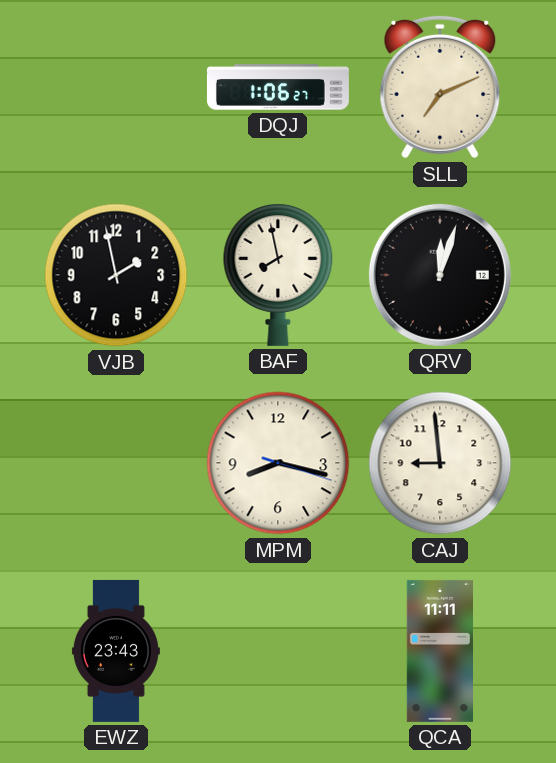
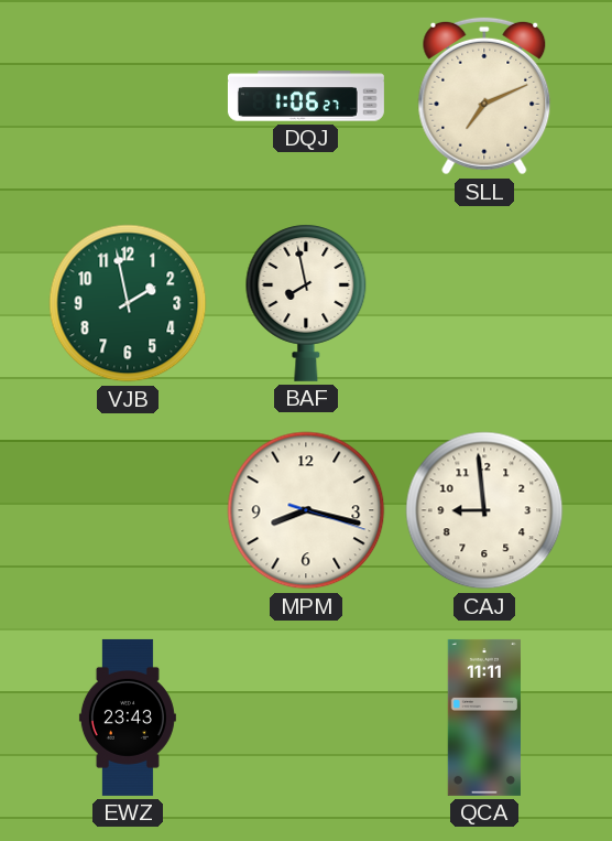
VJB dial: black -> green
QRV: 12:03 -> none
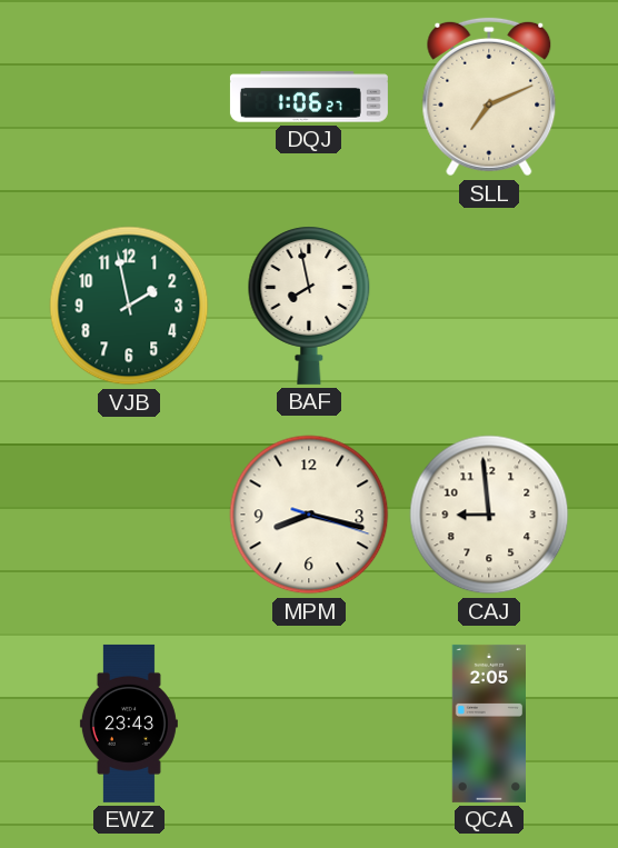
QCA: 11:11 -> 2:05
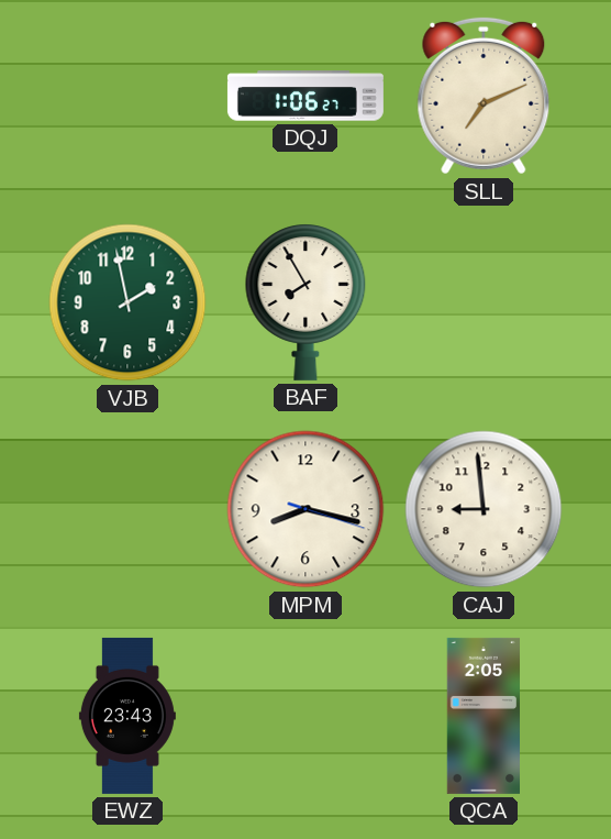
BAF: 7:58 -> 7:55
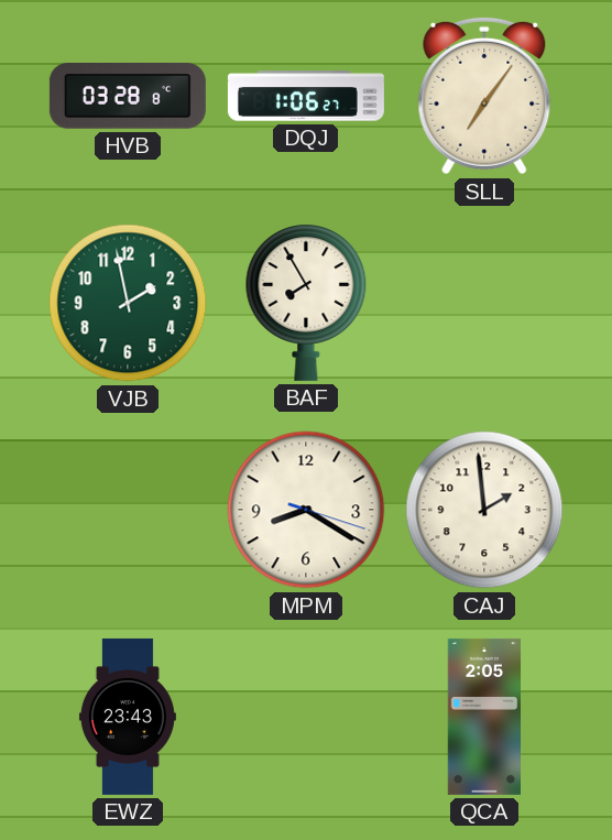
HVB: none -> 03:28
SLL: 7:11 -> 7:06
MPM: 8:17 -> 8:20
CAJ: 8:59 -> 1:59
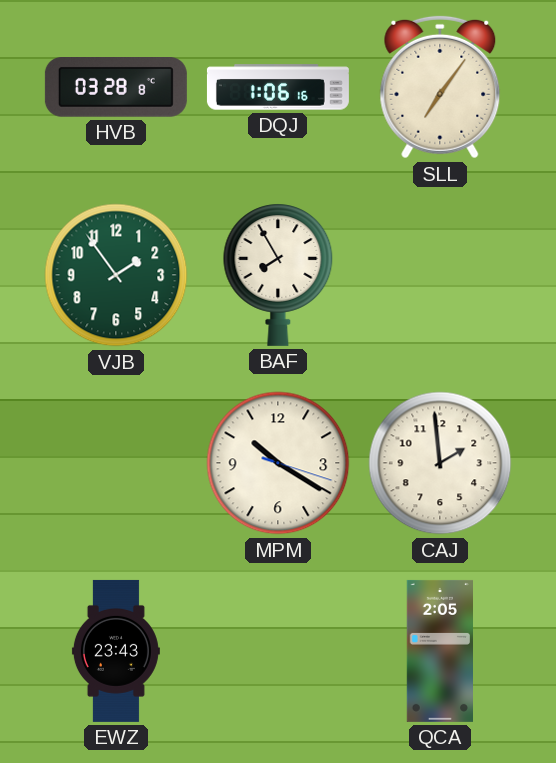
DQJ: 1:06:27 -> 1:06:16
VJB: 1:58 -> 1:54
MPM: 8:20 -> 10:20
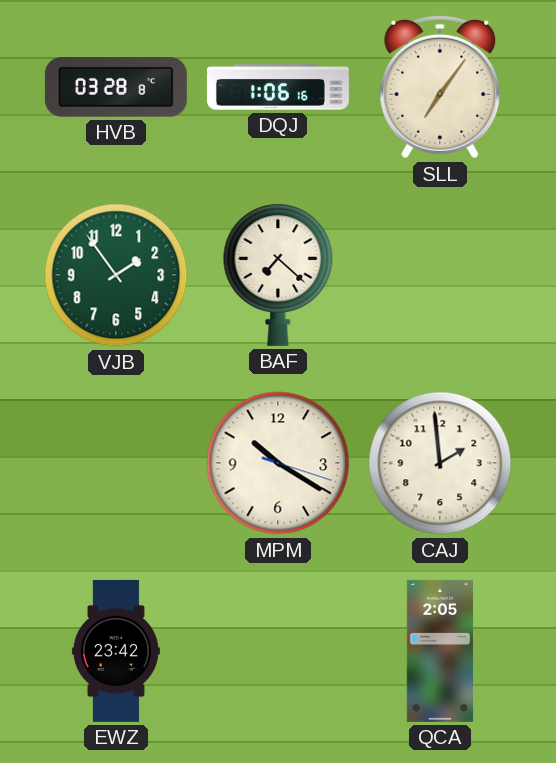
BAF: 7:55 -> 7:22
EWZ: 23:43 -> 23:42
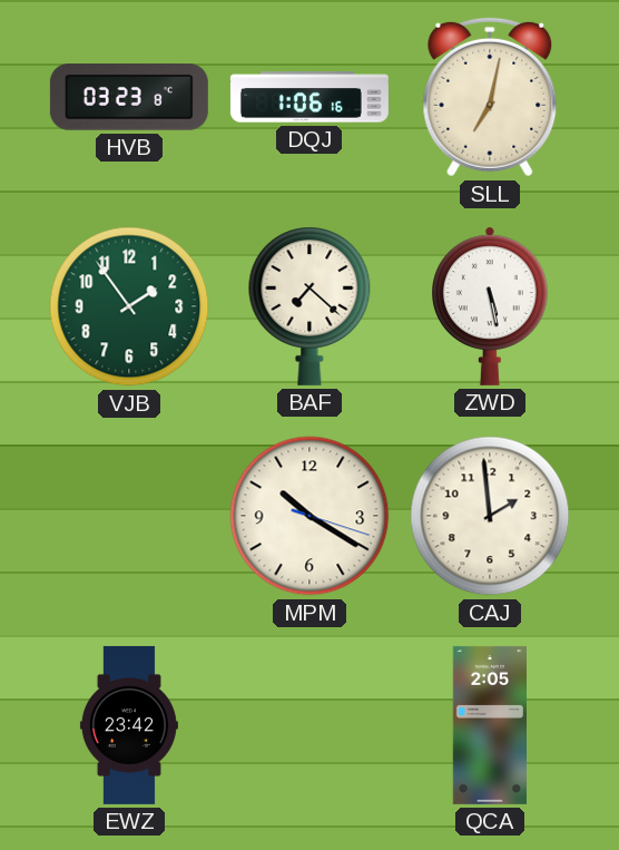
HVB: 03:28 -> 03:23
SLL: 7:06 -> 7:02
ZWD: none -> 5:28
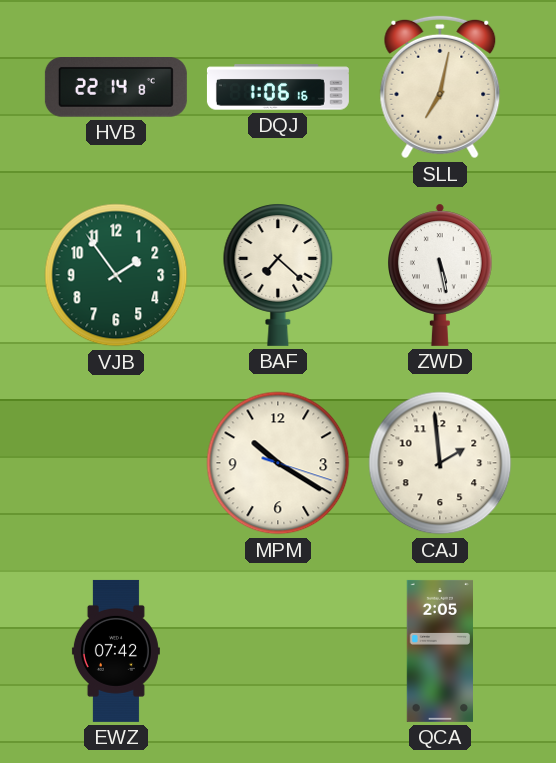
HVB: 03:23 -> 22:14
EWZ: 23:42 -> 07:42
